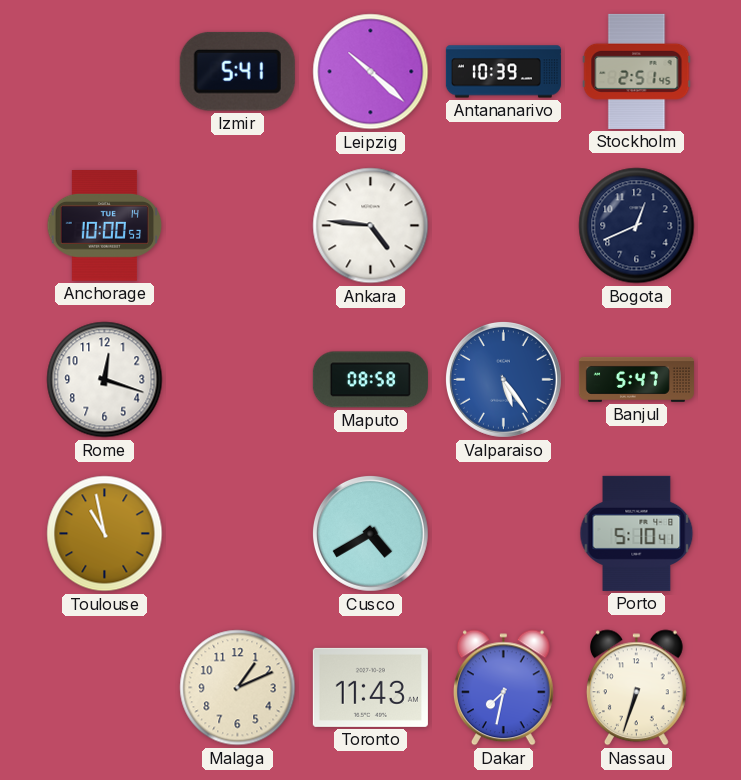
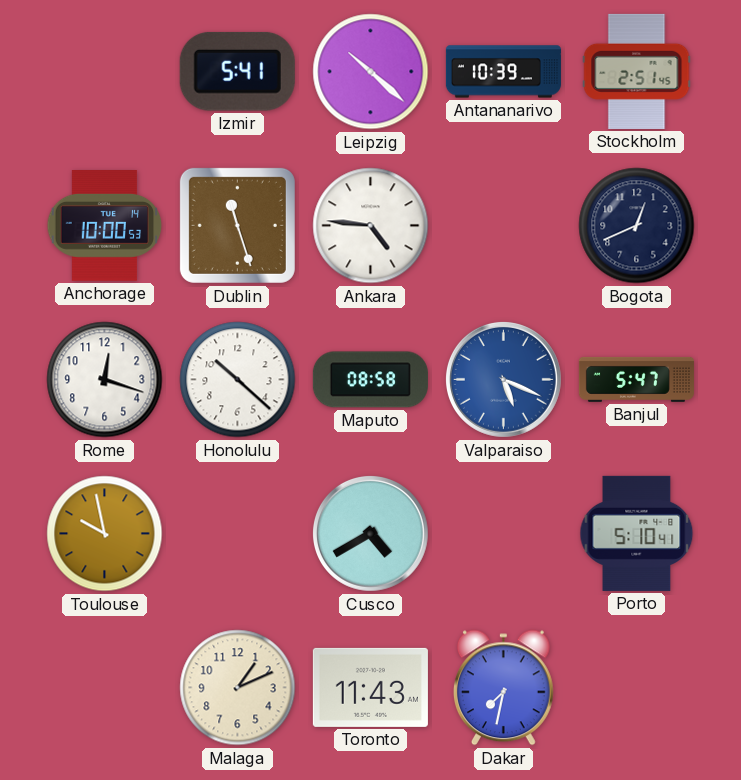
Dublin: none -> 11:27
Honolulu: none -> 10:22
Valparaiso: 5:24 -> 5:19
Toulouse: 10:58 -> 9:58
Nassau: 6:33 -> none
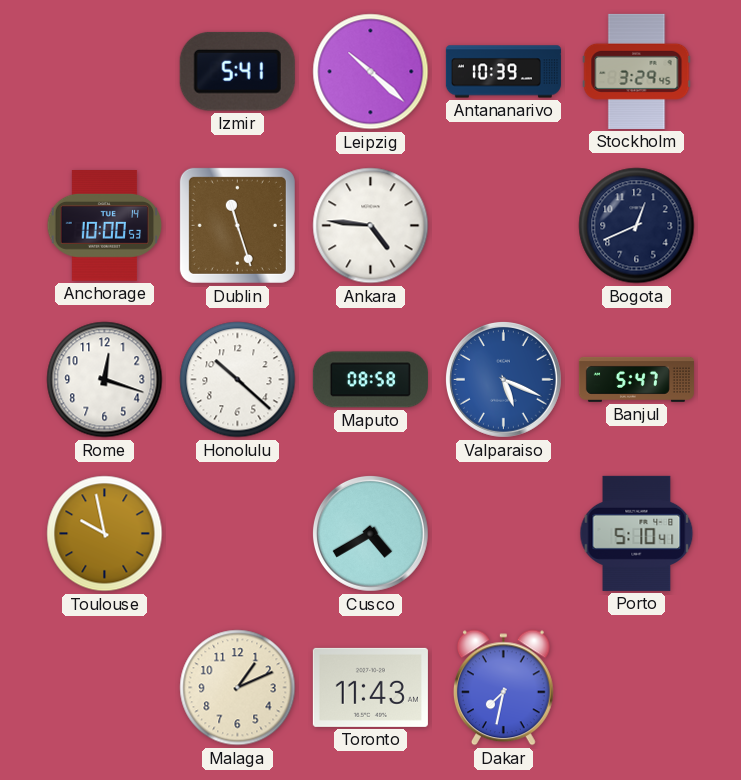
Stockholm: 2:51 -> 3:29
